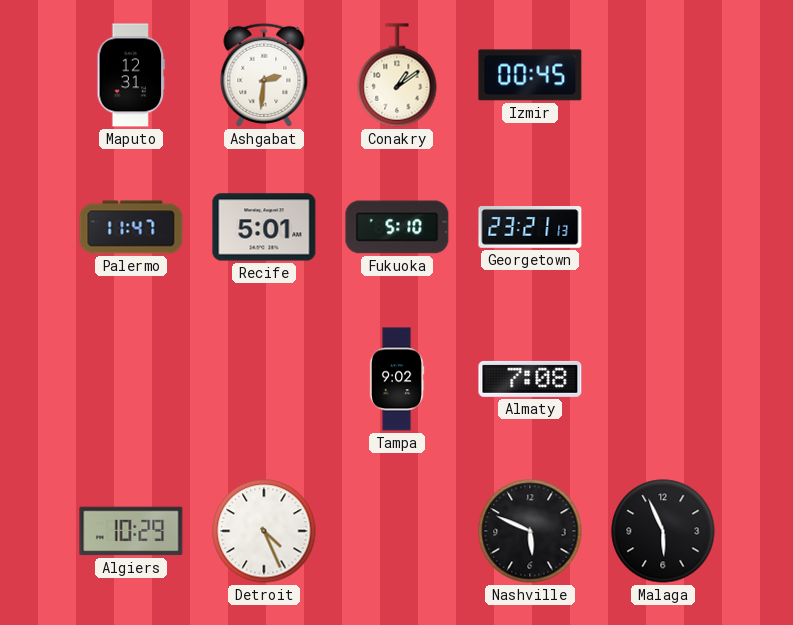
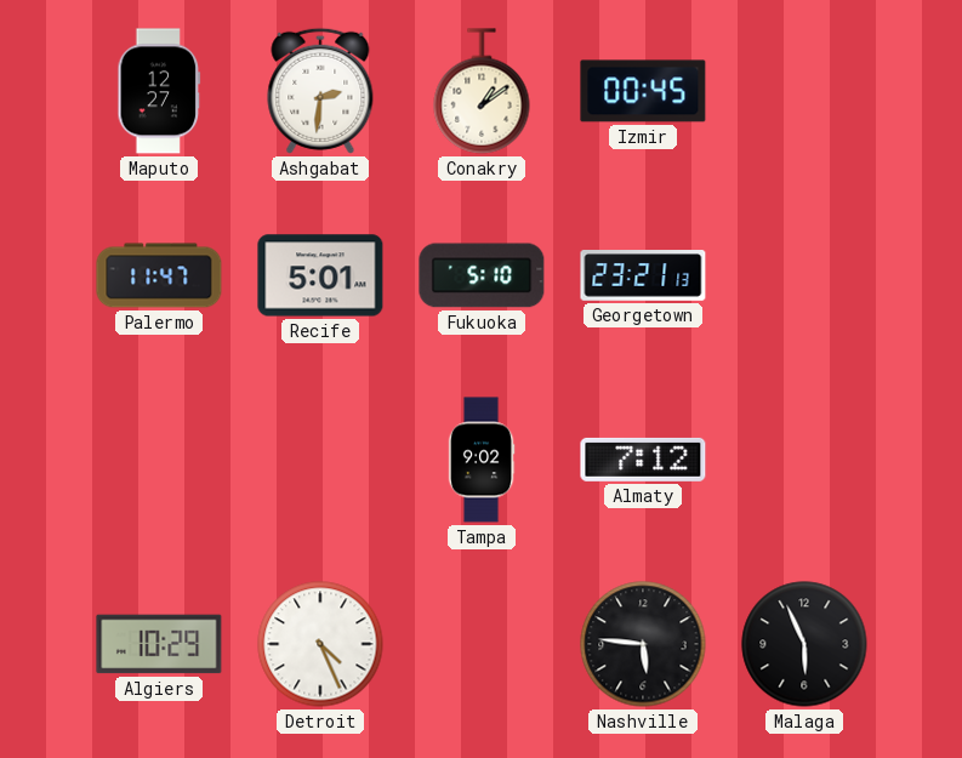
Maputo: 12:31 -> 12:27
Almaty: 7:08 -> 7:12
Nashville: 5:49 -> 5:46
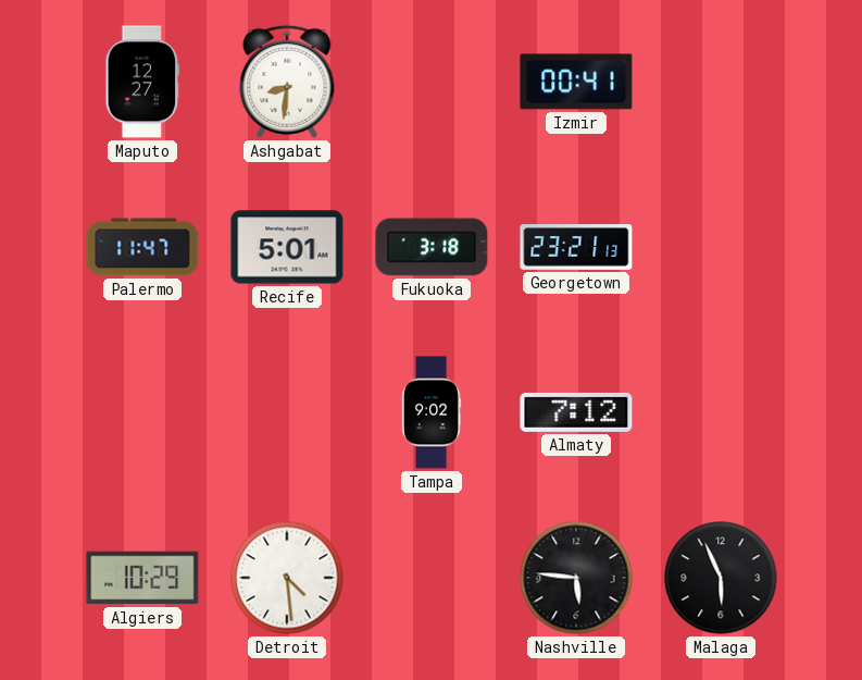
Ashgabat: 2:31 -> 8:31
Conakry: 1:09 -> none
Izmir: 00:45 -> 00:41
Fukuoka: 5:10 -> 3:18
Detroit: 4:26 -> 4:29
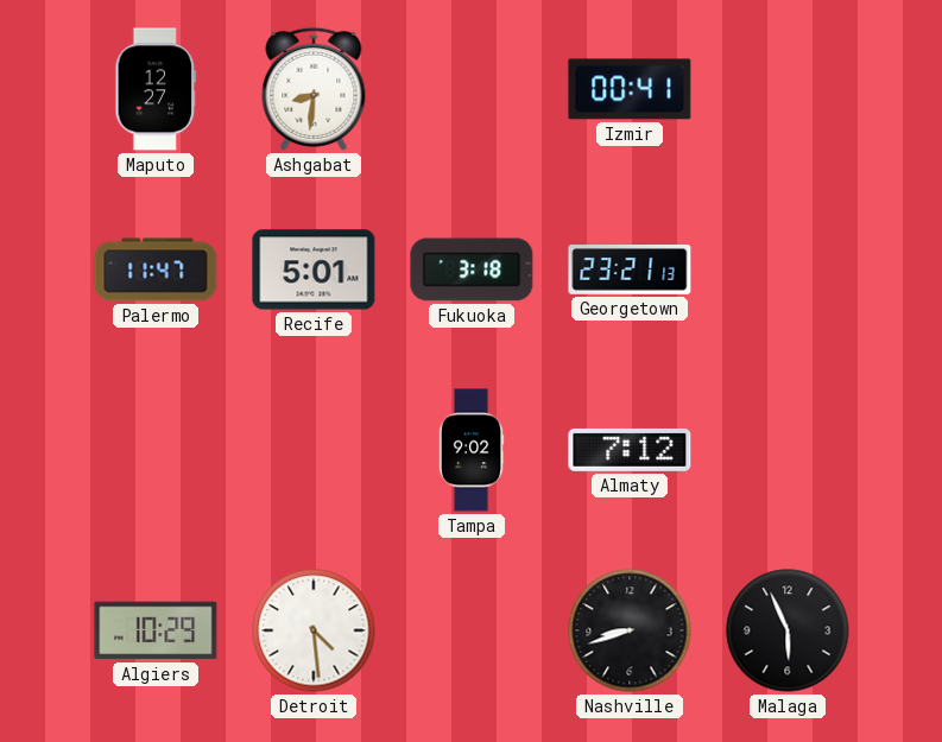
Nashville: 5:46 -> 8:42
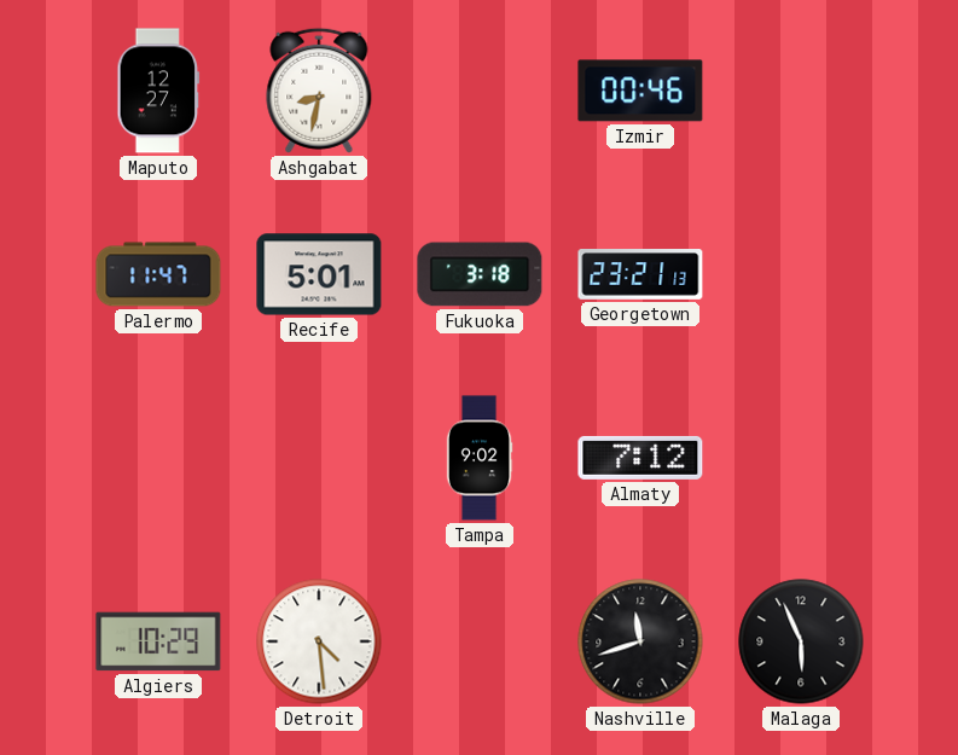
Ashgabat: 8:31 -> 8:32
Izmir: 00:41 -> 00:46
Nashville: 8:42 -> 11:42
